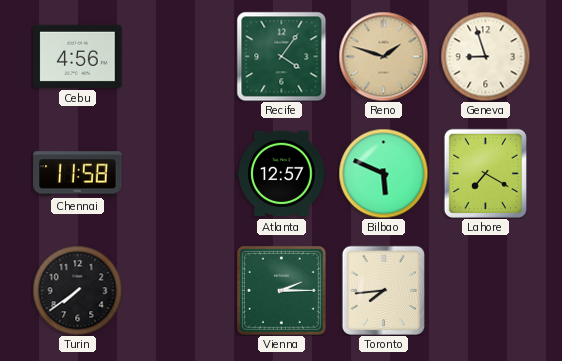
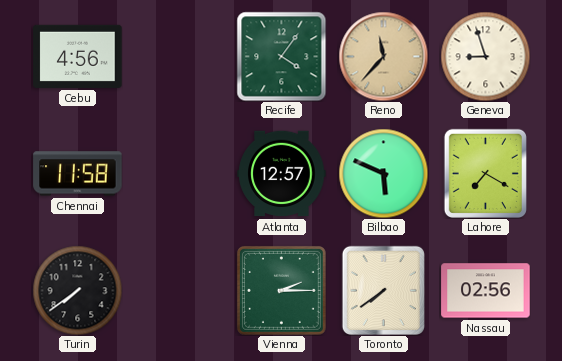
Reno: 1:48 -> 11:37
Toronto: 7:44 -> 7:39
Nassau: none -> 02:56
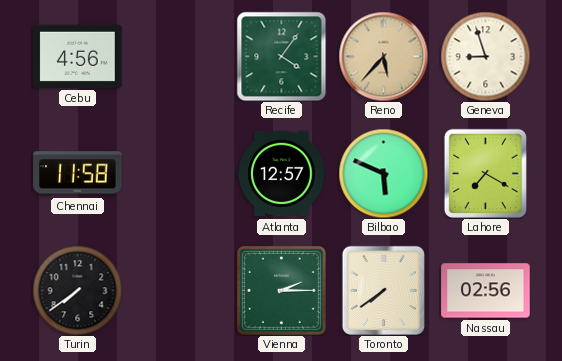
Reno: 11:37 -> 5:37
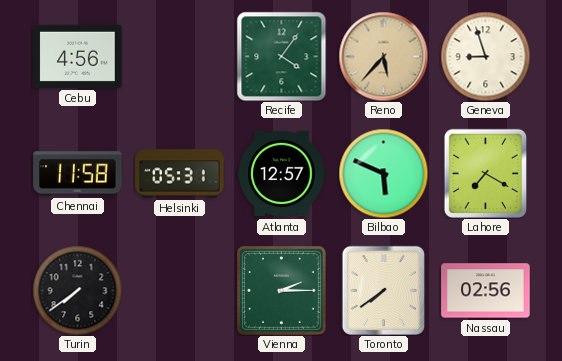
Helsinki: none -> 05:31
